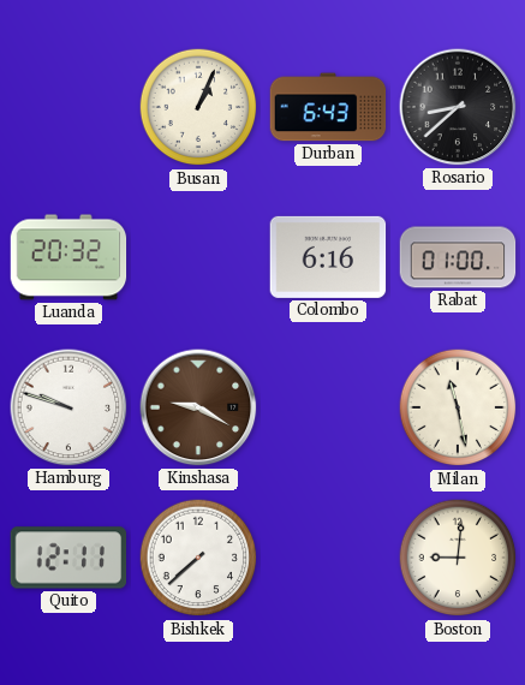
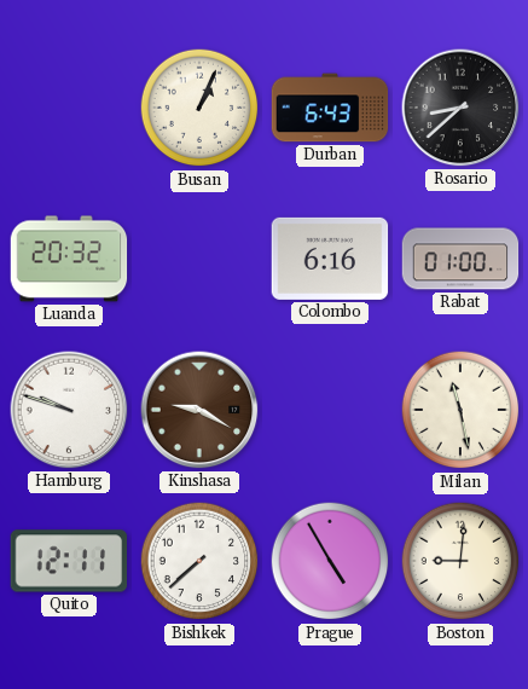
Prague: none -> 4:55
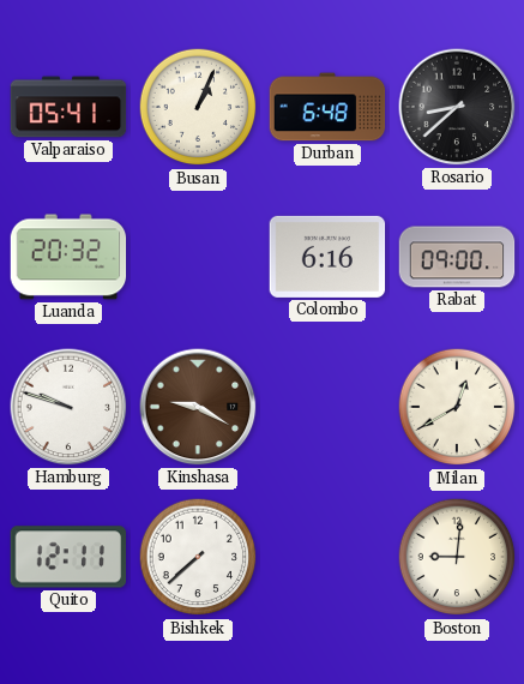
Valparaiso: none -> 05:41
Durban: 6:43 -> 6:48
Rabat: 01:00 -> 09:00
Milan: 11:28 -> 12:40
Prague: 4:55 -> none
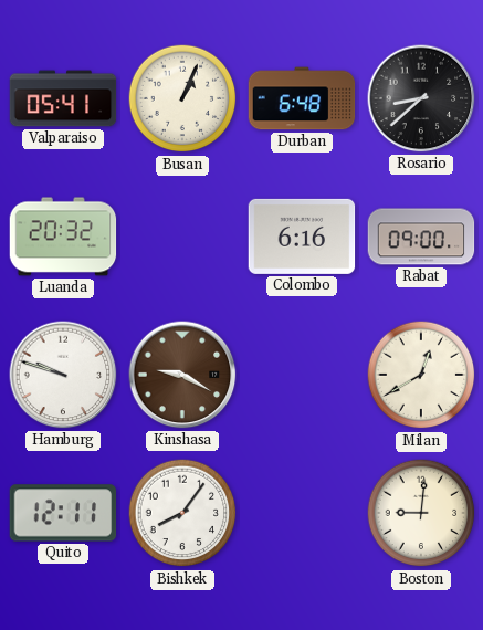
Bishkek: 7:38 -> 8:06
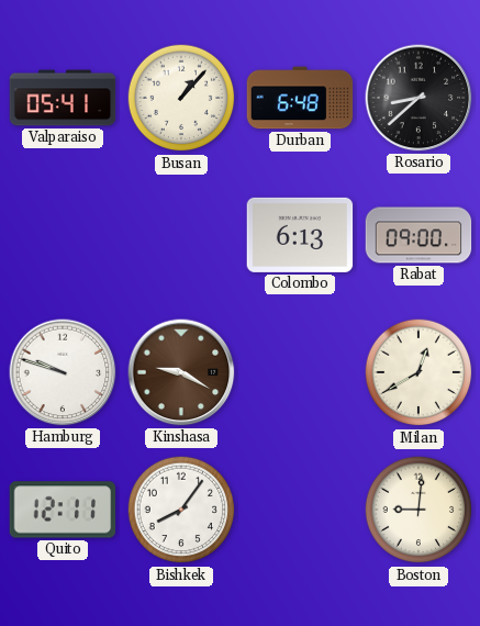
Busan: 1:04 -> 1:07
Luanda: 20:32 -> none
Colombo: 6:16 -> 6:13
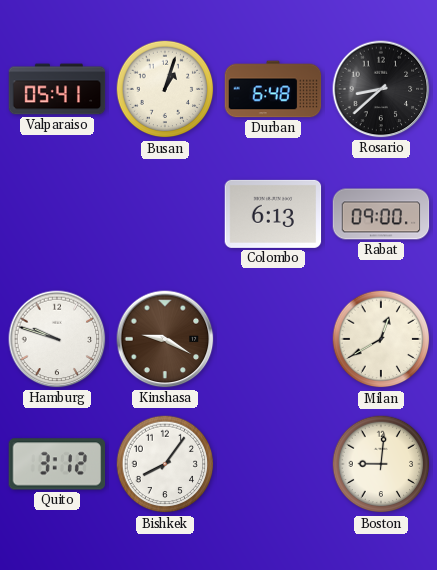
Busan: 1:07 -> 1:03
Quito: 12:11 -> 3:12
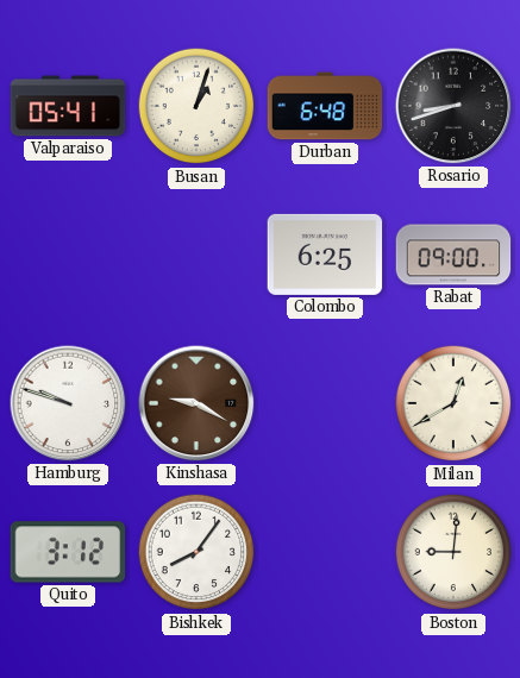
Rosario: 8:38 -> 8:42
Colombo: 6:13 -> 6:25
